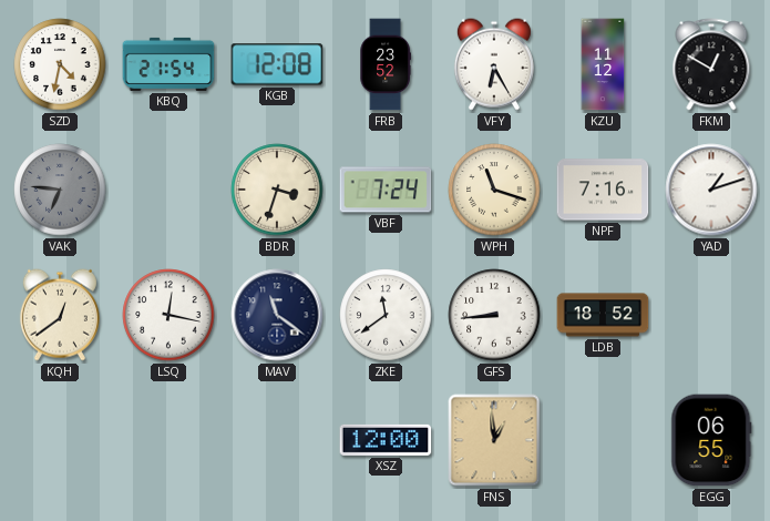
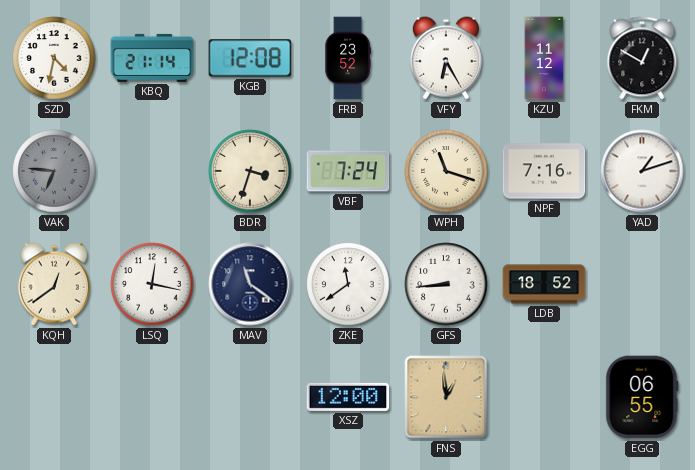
KBQ: 21:54 -> 21:14
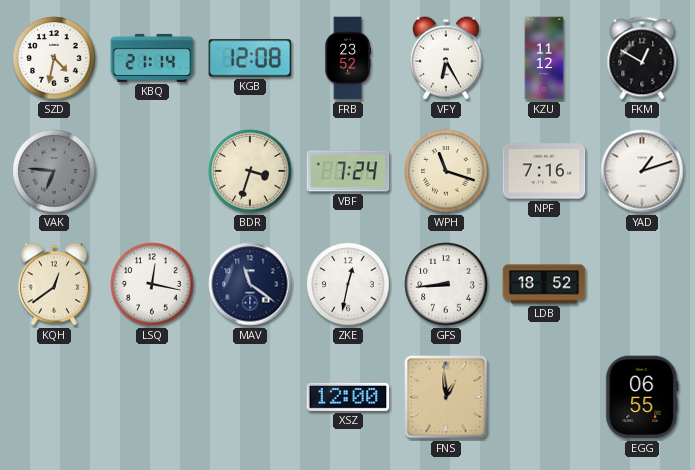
ZKE: 11:39 -> 12:32
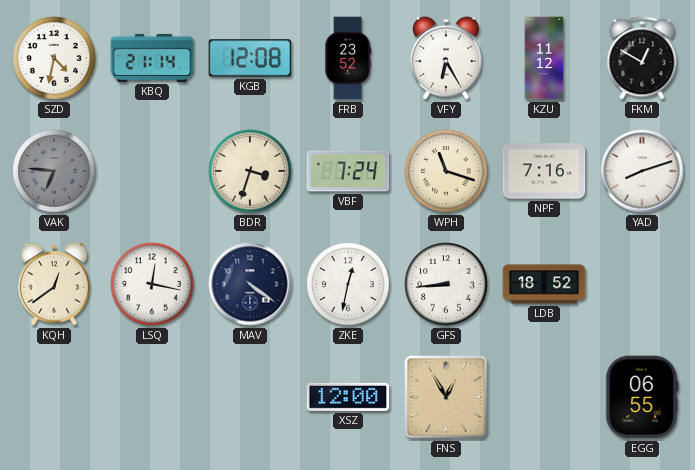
YAD: 1:12 -> 8:12
MAV: 11:21 -> 4:21
FNS: 12:59 -> 12:55
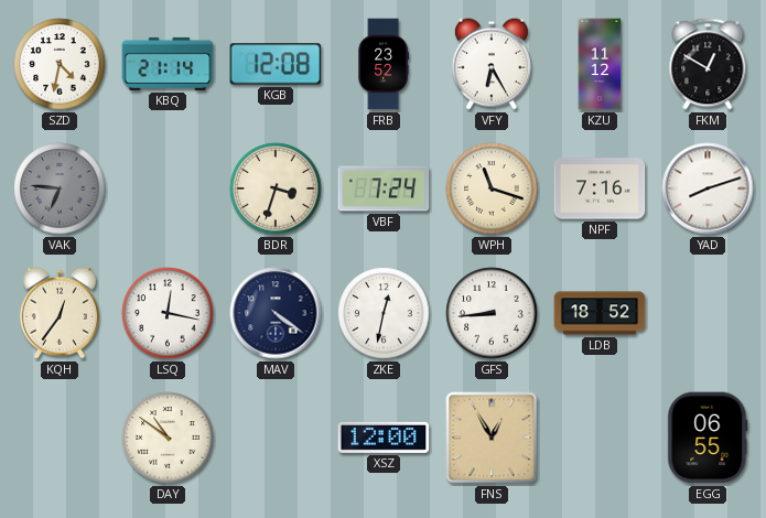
KQH: 12:39 -> 12:36
DAY: none -> 10:51
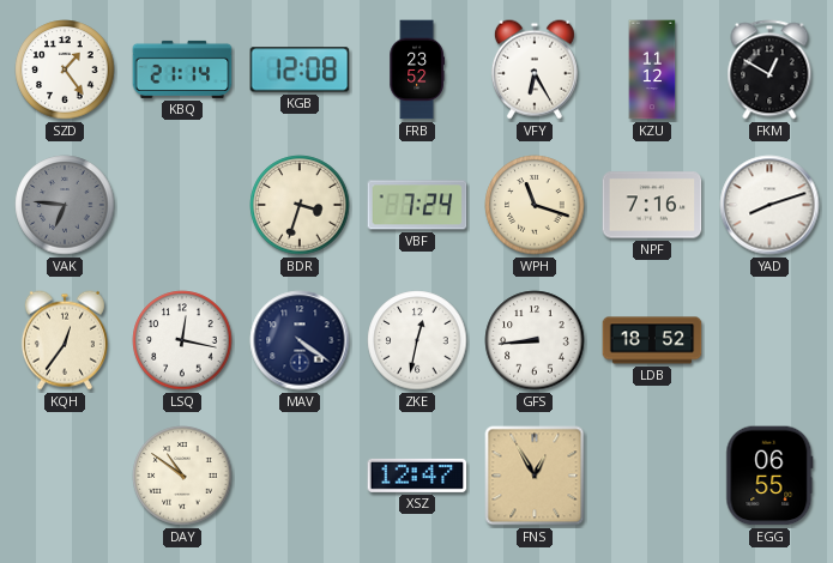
SZD: 4:32 -> 1:24
XSZ: 12:00 -> 12:47
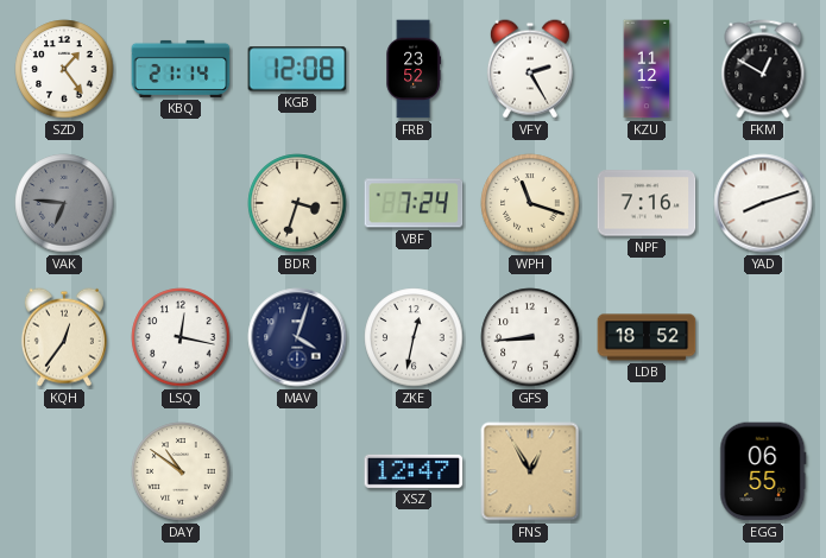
VFY: 6:25 -> 2:25
MAV: 4:21 -> 4:03
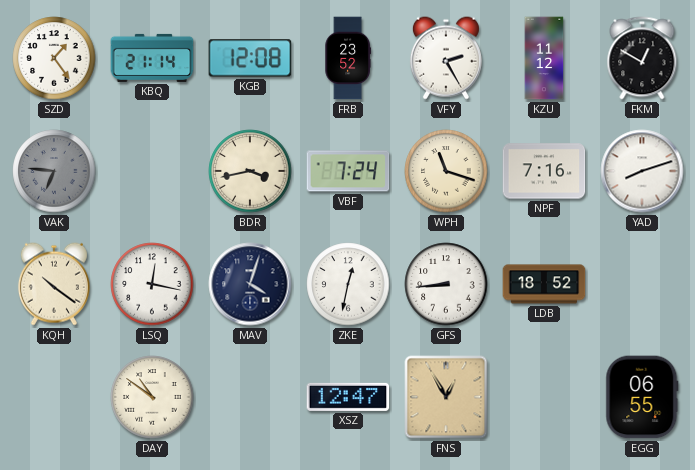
BDR: 3:33 -> 3:43
KQH: 12:36 -> 10:21
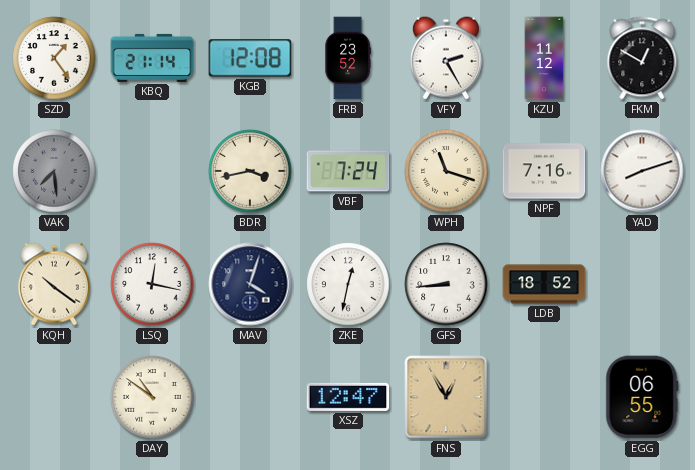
VAK: 6:46 -> 7:29
